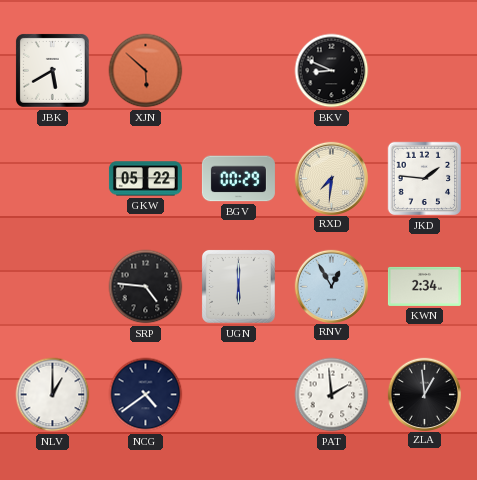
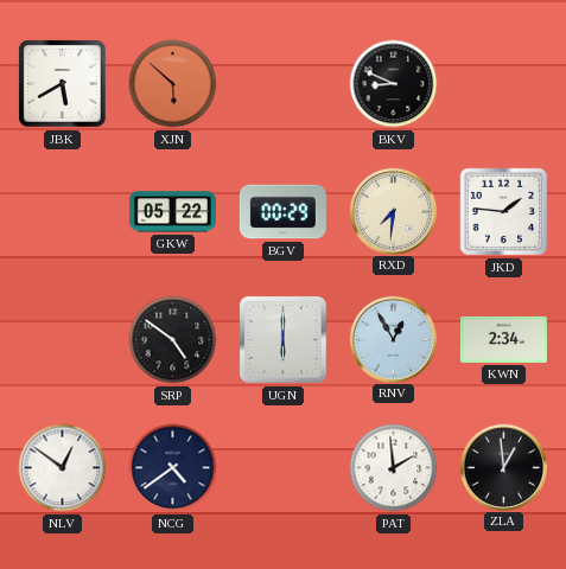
SRP: 4:46 -> 4:51
NLV: 1:00 -> 12:51
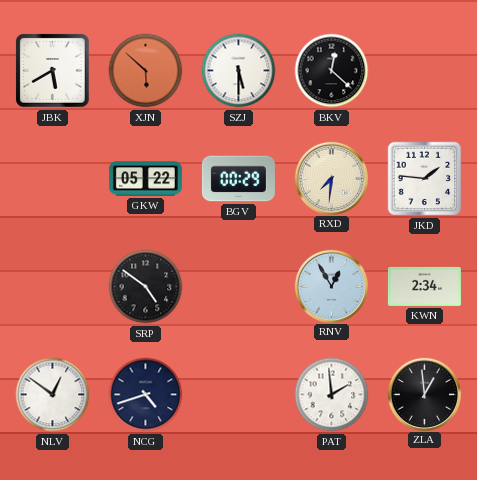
SZJ: none -> 5:30
BKV: 8:49 -> 12:22
UGN: 6:00 -> none
NCG: 4:39 -> 4:42
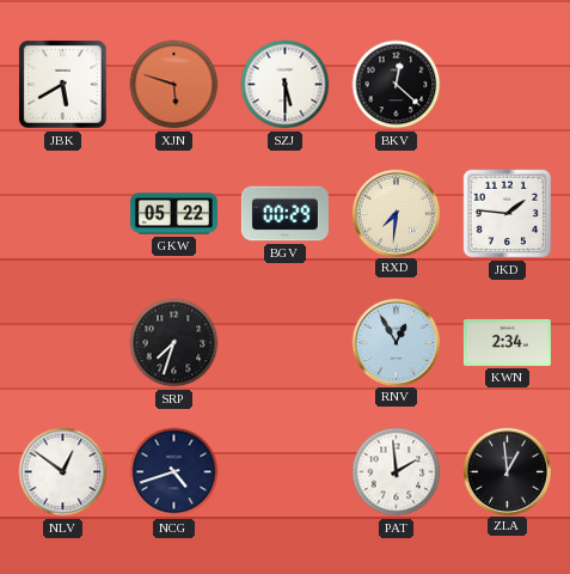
XJN: 5:52 -> 5:48
SRP: 4:51 -> 7:33
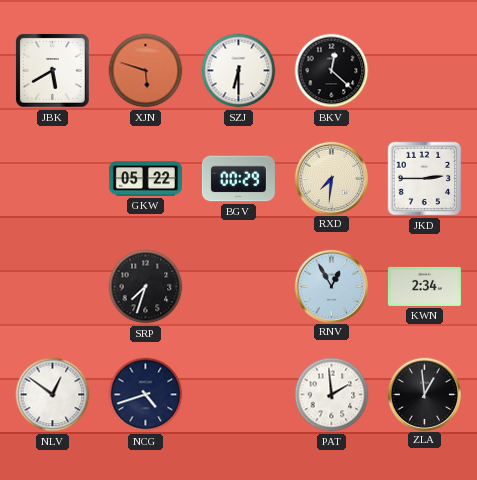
SZJ: 5:30 -> 6:30
JKD: 1:46 -> 2:45
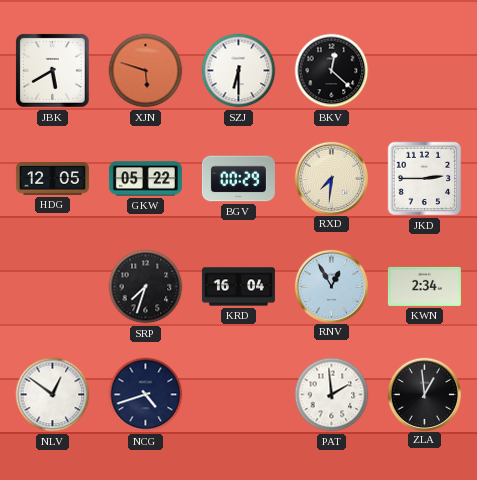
HDG: none -> 12:05
KRD: none -> 16:04
